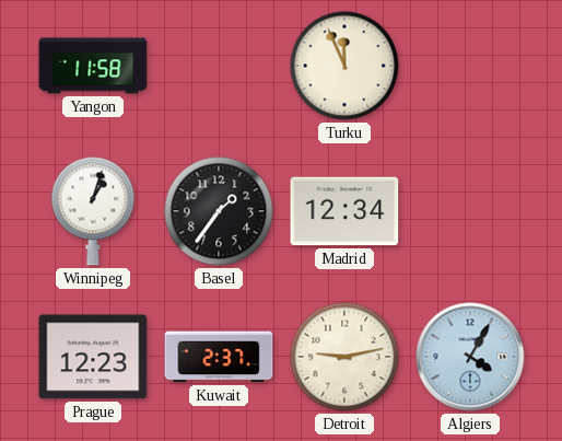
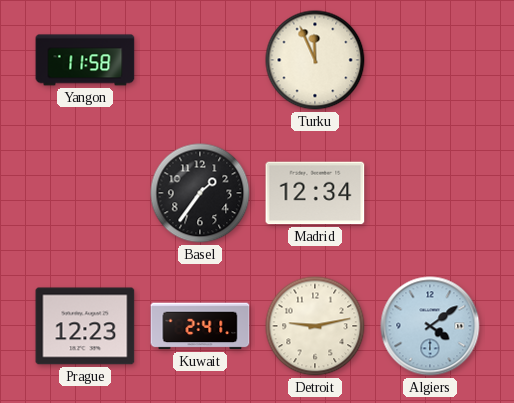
Winnipeg: 1:03 -> none
Kuwait: 2:37 -> 2:41
Algiers: 4:05 -> 4:09
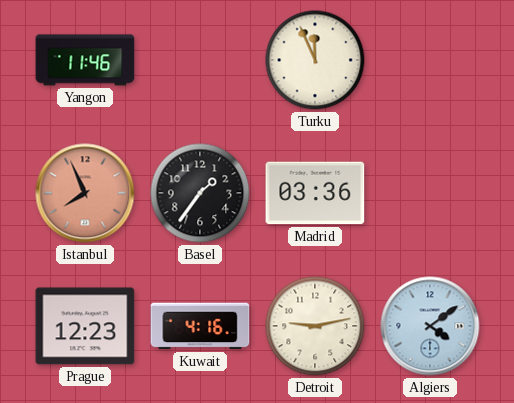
Yangon: 11:58 -> 11:46
Istanbul: none -> 7:56
Madrid: 12:34 -> 03:36
Kuwait: 2:41 -> 4:16
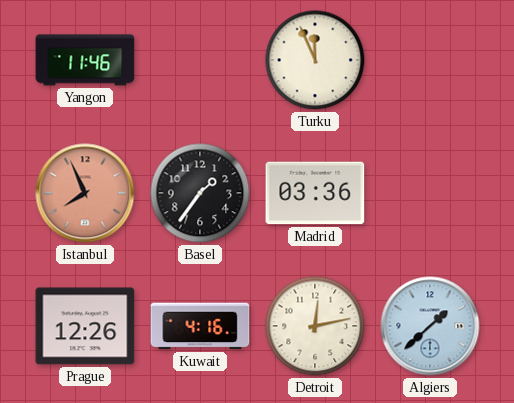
Prague: 12:23 -> 12:26
Detroit: 9:13 -> 12:13
Algiers: 4:09 -> 1:38
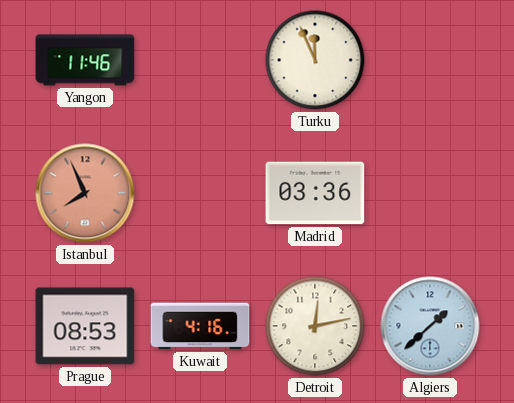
Basel: 1:36 -> none
Prague: 12:26 -> 08:53
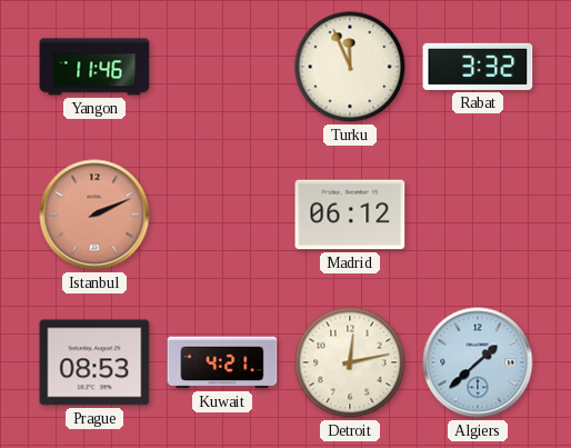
Rabat: none -> 3:32
Istanbul: 7:56 -> 2:11
Madrid: 03:36 -> 06:12
Kuwait: 4:16 -> 4:21
